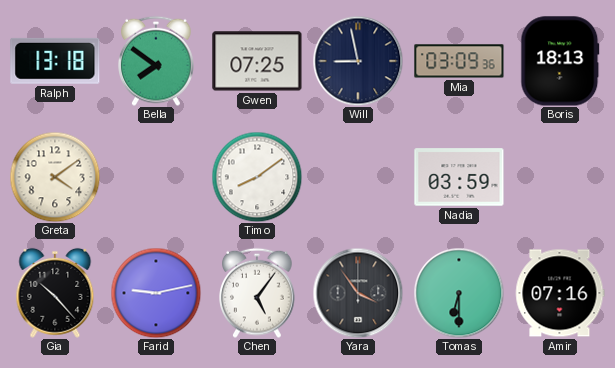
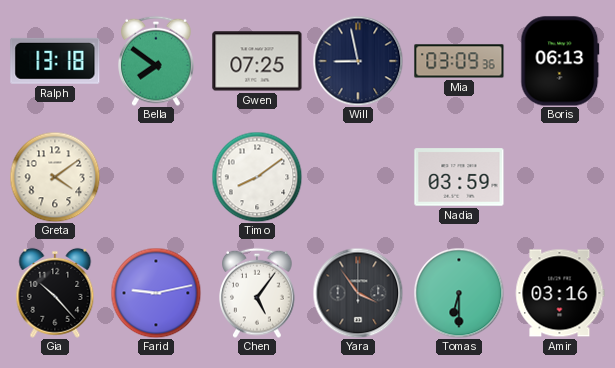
Boris: 18:13 -> 06:13
Amir: 07:16 -> 03:16
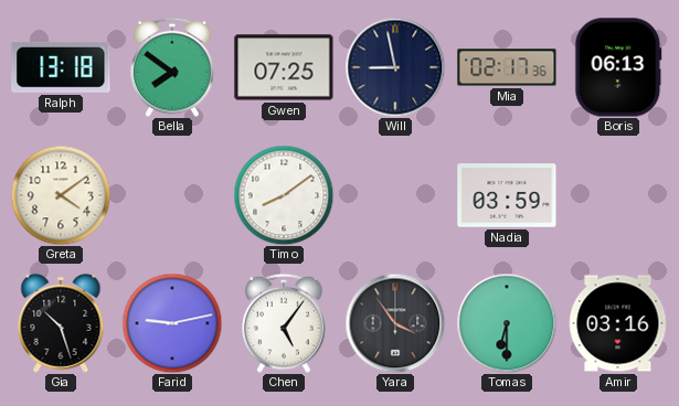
Mia: 03:09 -> 02:17
Gia: 10:23 -> 10:27
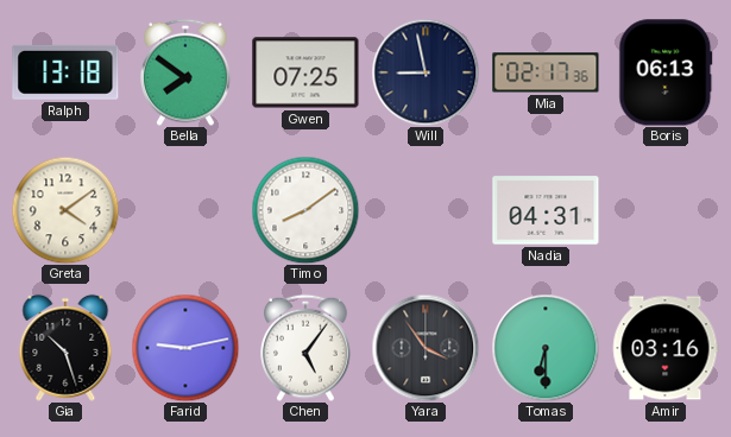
Nadia: 03:59 -> 04:31
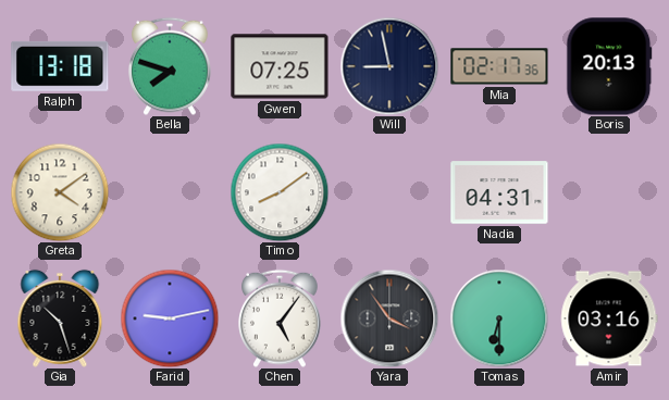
Bella: 7:51 -> 7:48
Boris: 06:13 -> 20:13
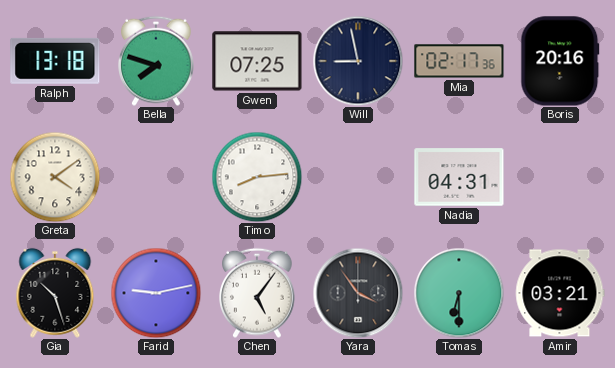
Boris: 20:13 -> 20:16
Timo: 8:09 -> 8:14
Amir: 03:16 -> 03:21
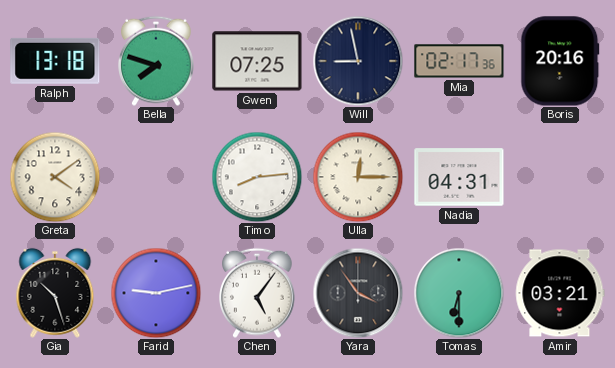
Ulla: none -> 12:15
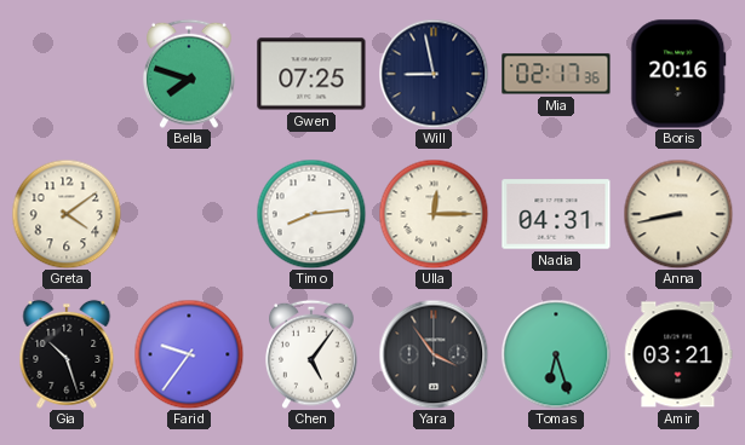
Ralph: 13:18 -> none
Anna: none -> 8:43
Farid: 9:13 -> 9:36
Tomas: 6:30 -> 6:27
